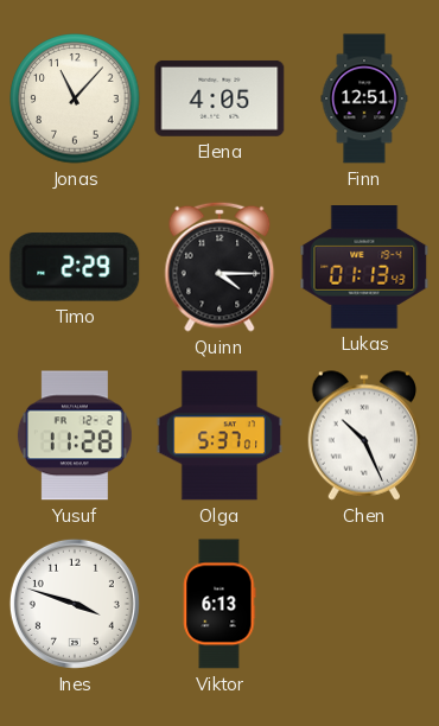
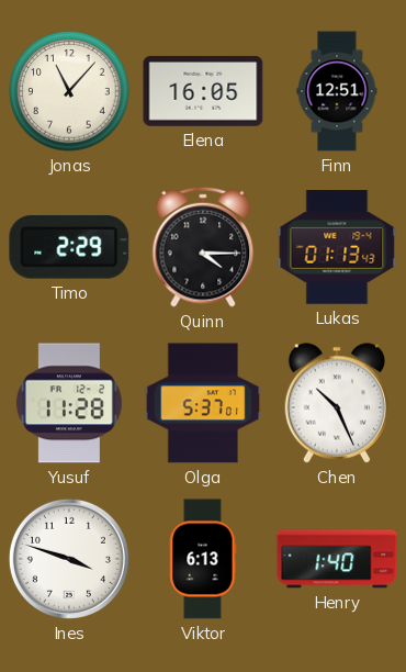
Elena: 4:05 -> 16:05
Henry: none -> 1:40
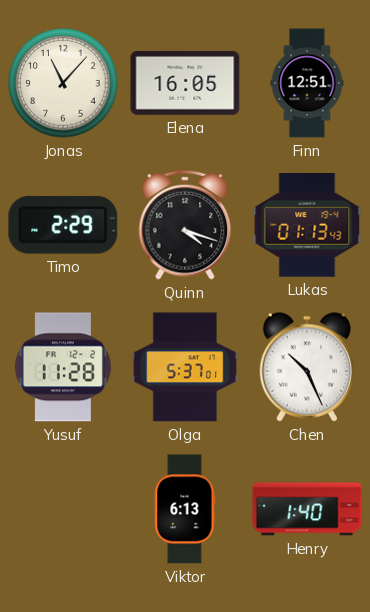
Quinn: 4:15 -> 4:18
Ines: 3:48 -> none
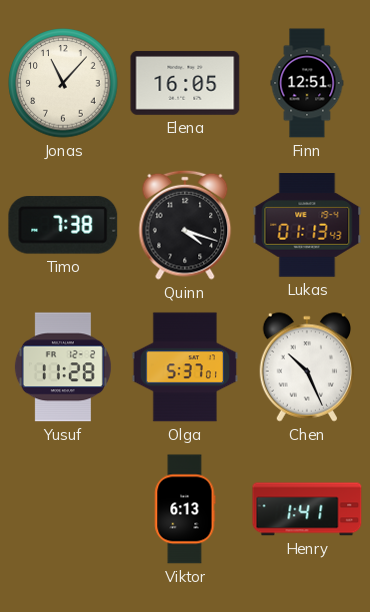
Timo: 2:29 -> 7:38
Henry: 1:40 -> 1:41
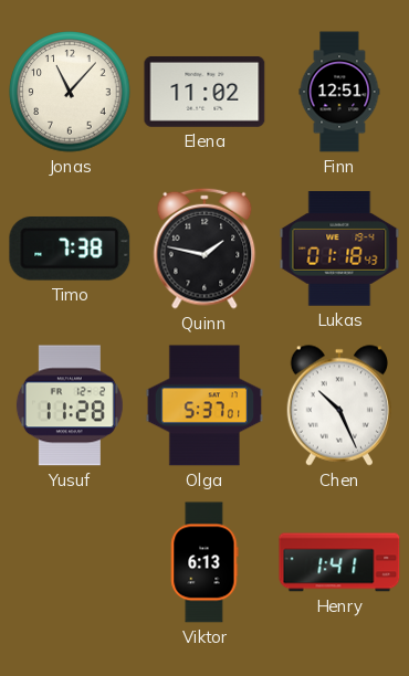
Elena: 16:05 -> 11:02
Quinn: 4:18 -> 1:47
Lukas: 01:13 -> 01:18
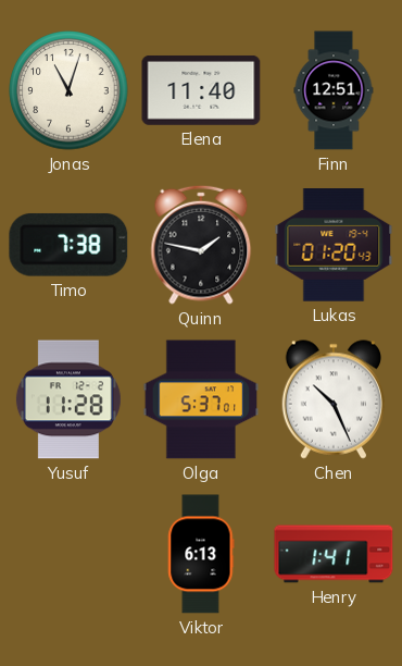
Jonas: 11:07 -> 11:03
Elena: 11:02 -> 11:40
Lukas: 01:18 -> 01:20
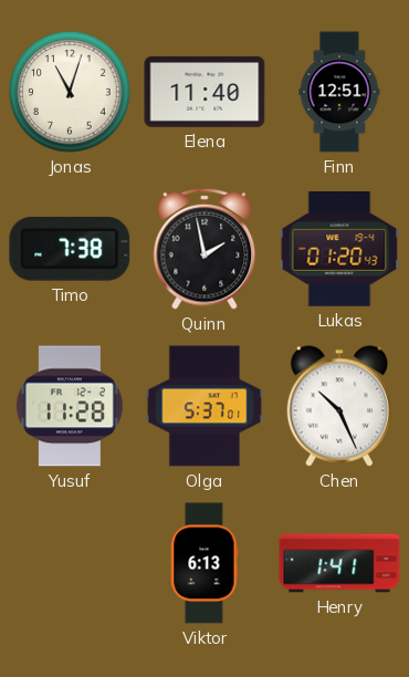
Quinn: 1:47 -> 1:58
